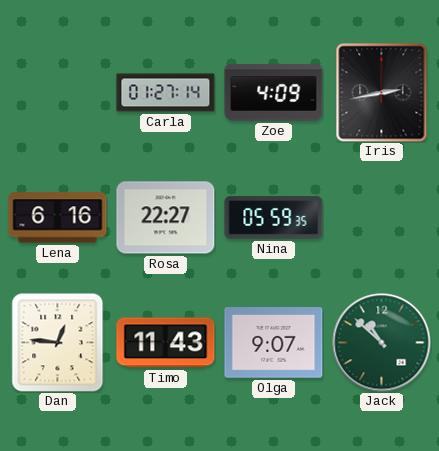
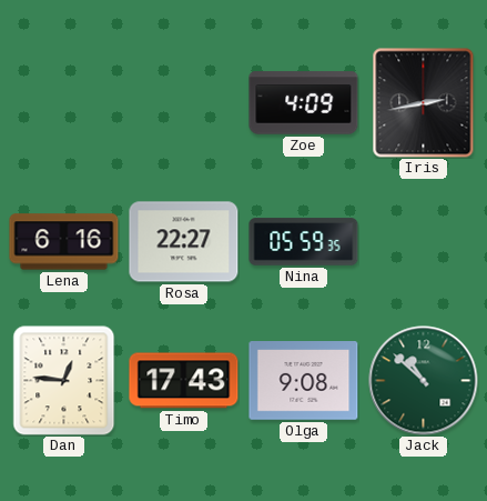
Carla: 01:27 -> none
Timo: 11:43 -> 17:43
Olga: 9:07 -> 9:08
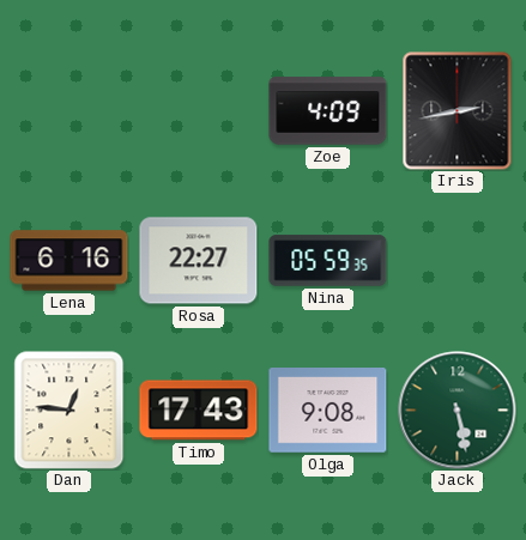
Jack: 10:52 -> 5:28
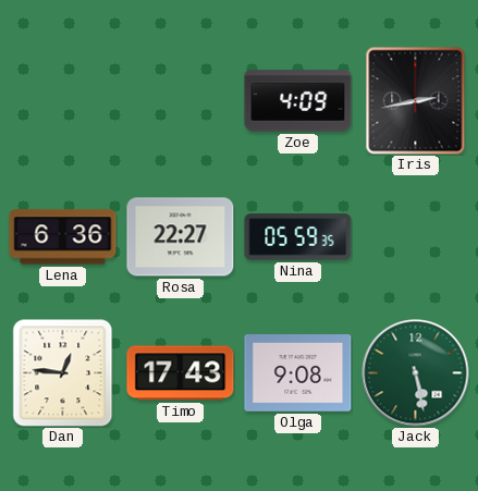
Lena: 6:16 -> 6:36
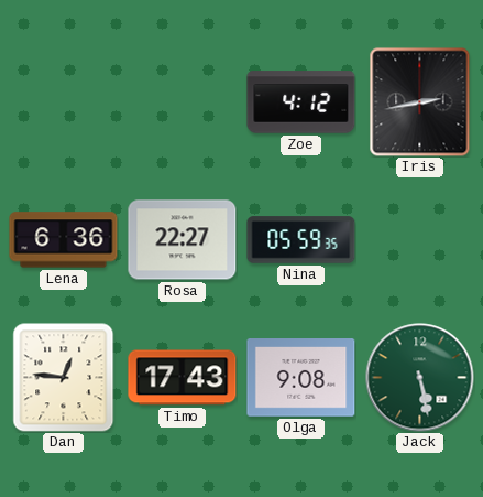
Zoe: 4:09 -> 4:12
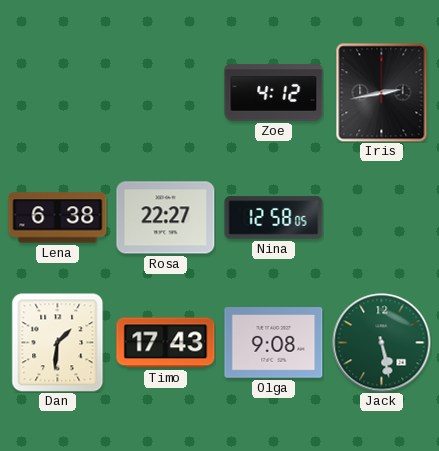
Lena: 6:36 -> 6:38
Nina: 05:59 -> 12:58
Dan: 12:46 -> 1:31
